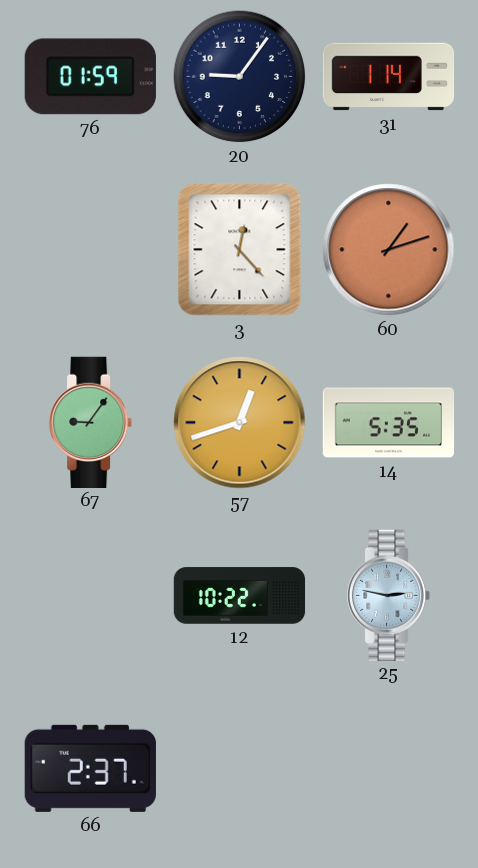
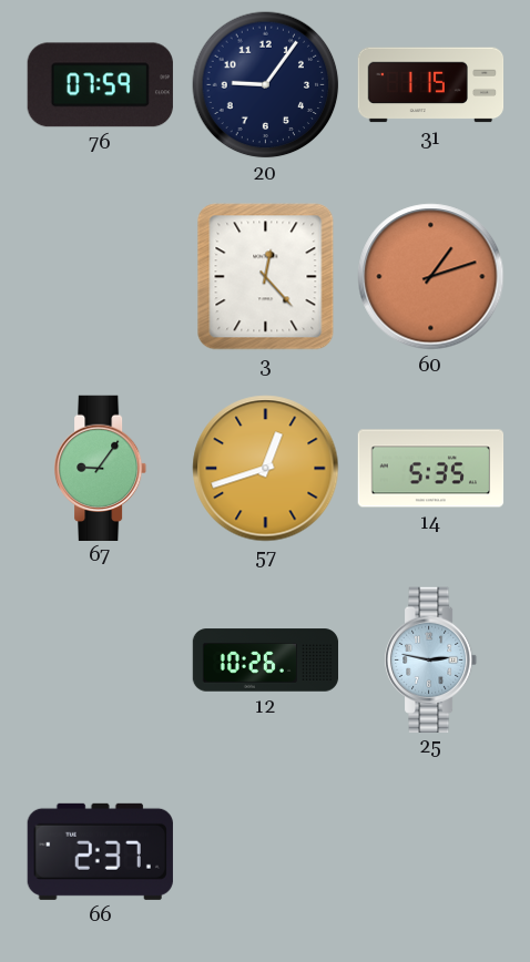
76: 01:59 -> 07:59
31: 1:14 -> 1:15
12: 10:22 -> 10:26
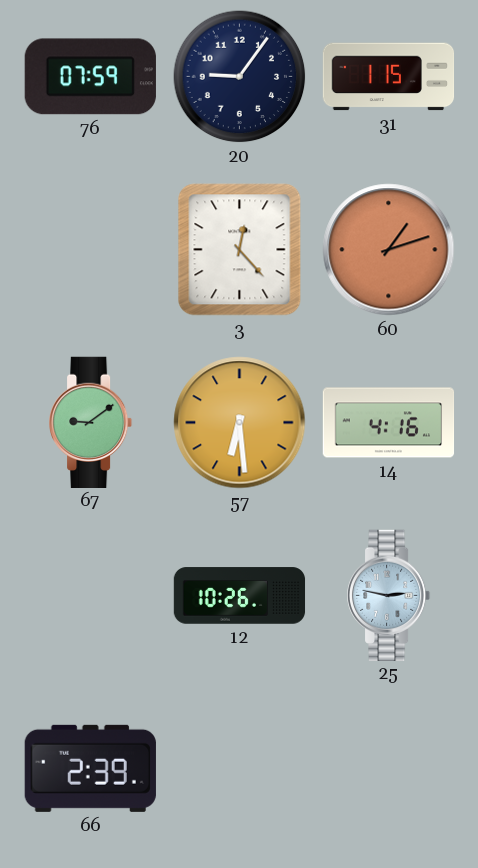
67: 9:06 -> 9:09
57: 12:42 -> 6:29
14: 5:35 -> 4:16
66: 2:37 -> 2:39
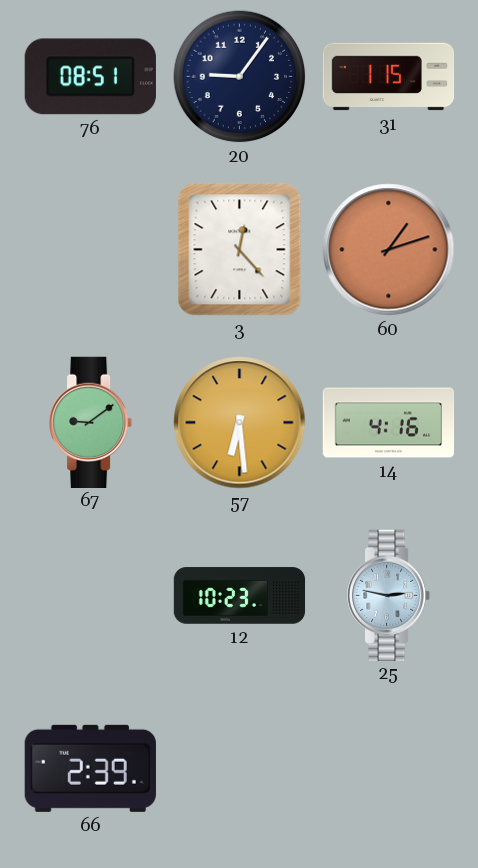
76: 07:59 -> 08:51
12: 10:26 -> 10:23
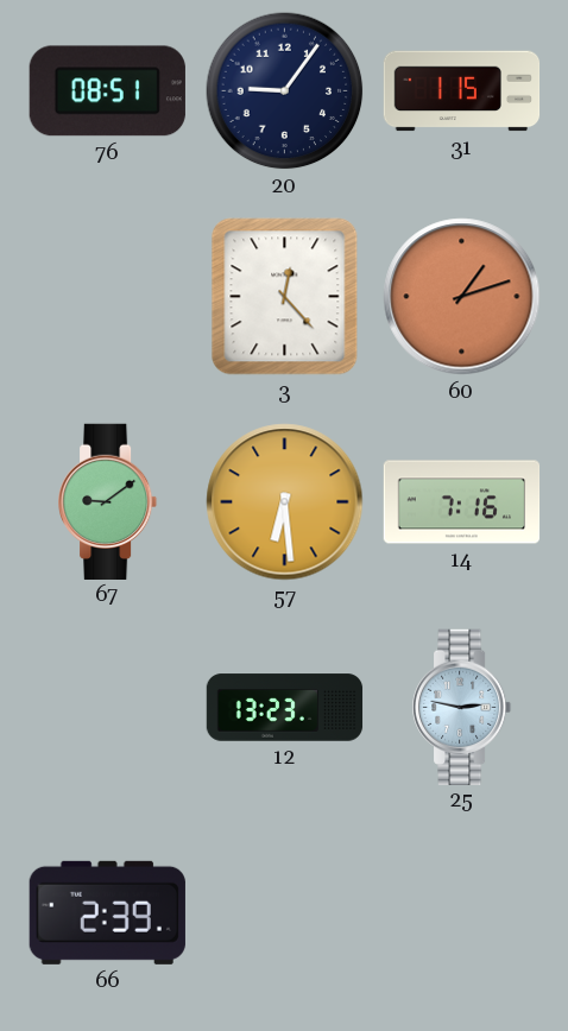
14: 4:16 -> 7:16
12: 10:23 -> 13:23
